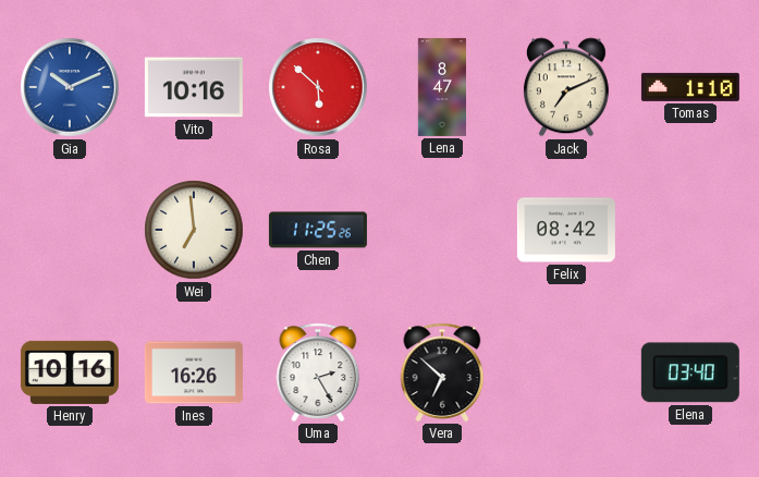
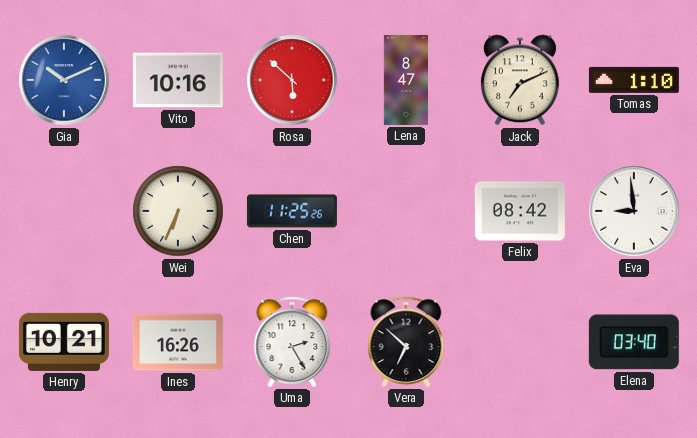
Wei: 6:59 -> 6:34
Eva: none -> 8:59
Henry: 10:16 -> 10:21
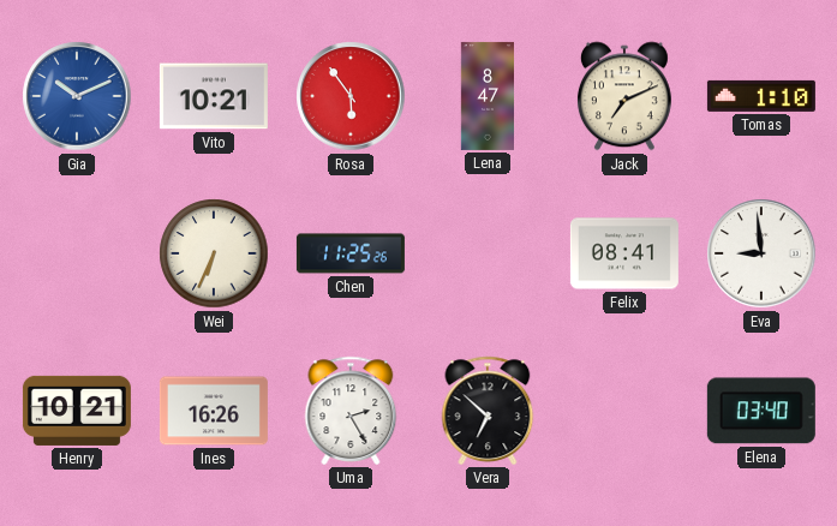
Vito: 10:16 -> 10:21
Rosa: 5:52 -> 5:54
Felix: 08:42 -> 08:41
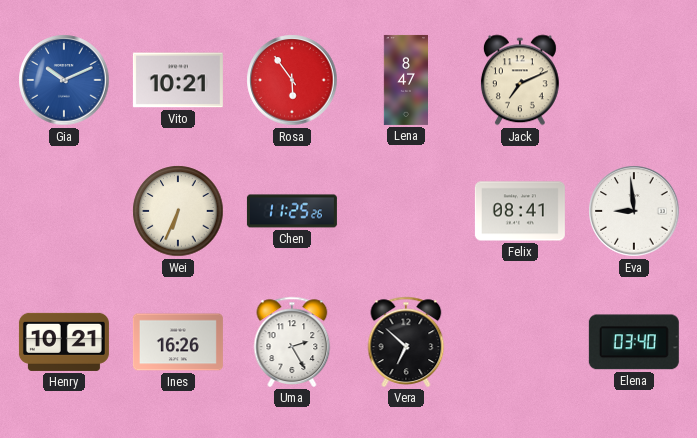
Tomas: 1:10 -> none
